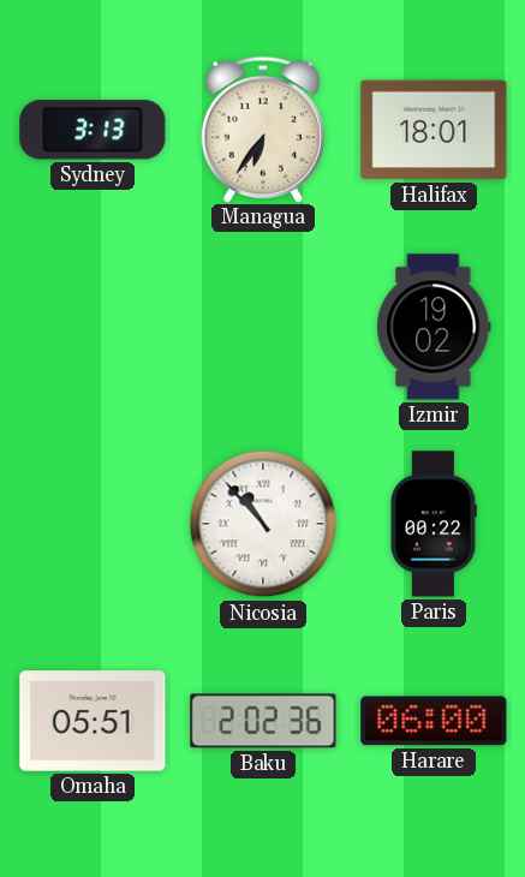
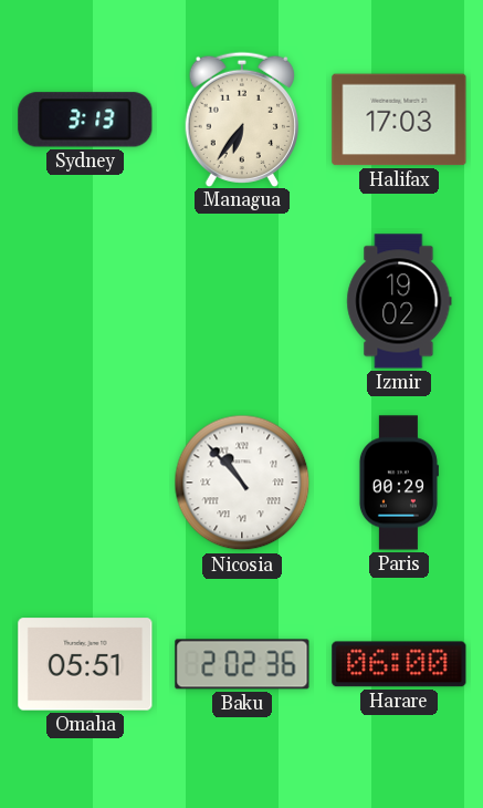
Halifax: 18:01 -> 17:03
Paris: 00:22 -> 00:29
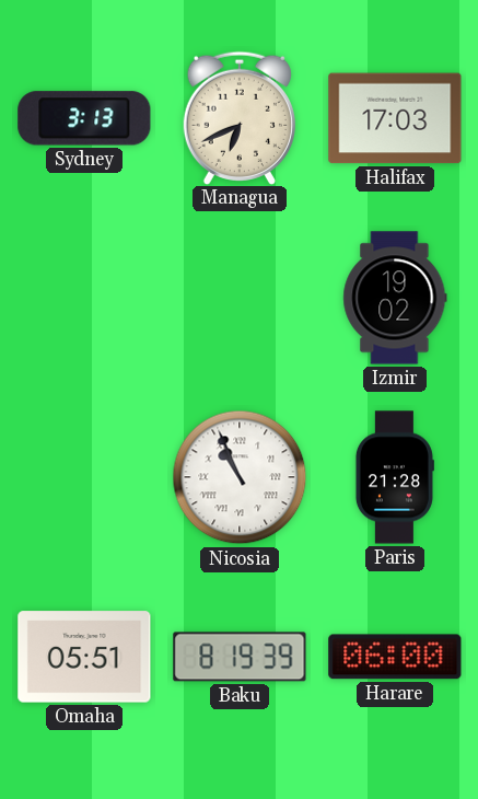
Managua: 6:36 -> 6:41
Nicosia: 10:53 -> 10:56
Paris: 00:29 -> 21:28
Baku: 2:02 -> 8:19
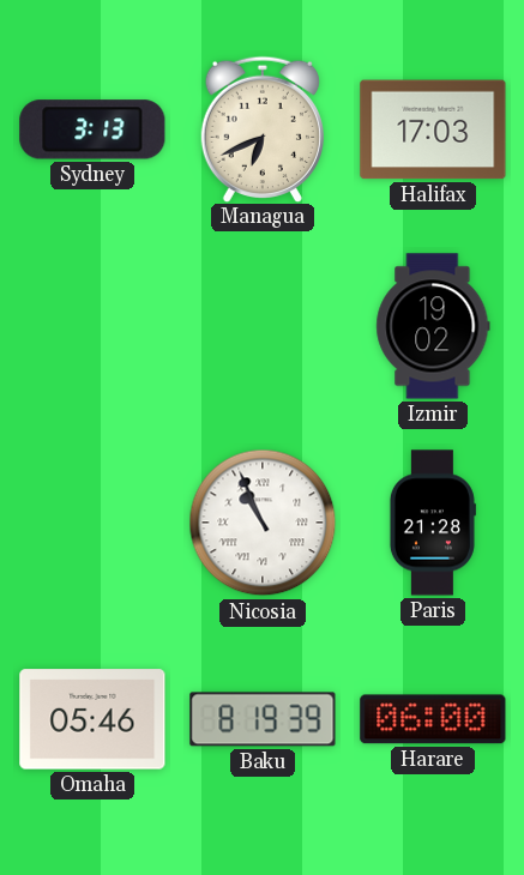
Omaha: 05:51 -> 05:46
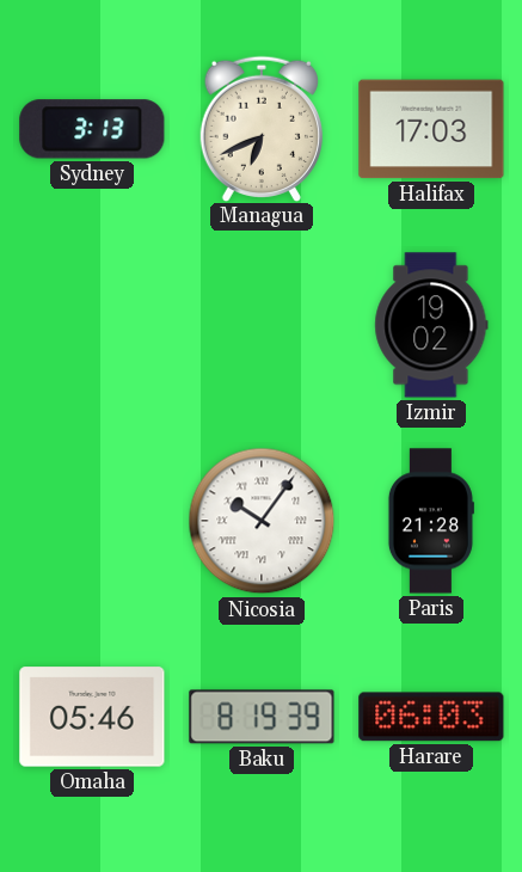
Nicosia: 10:56 -> 10:06
Harare: 06:00 -> 06:03
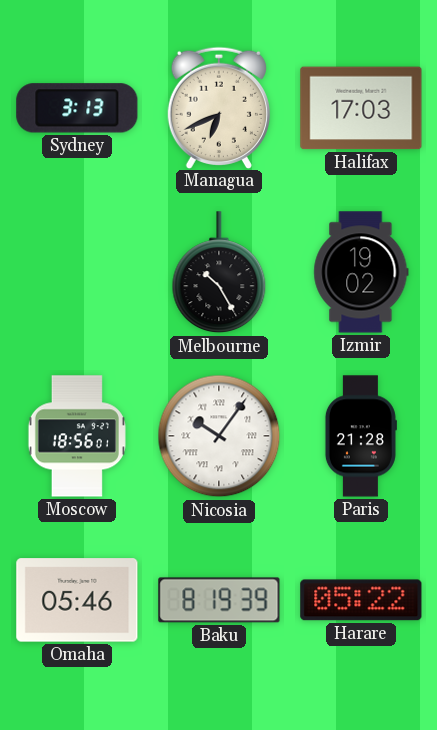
Melbourne: none -> 10:25
Moscow: none -> 18:56
Harare: 06:03 -> 05:22
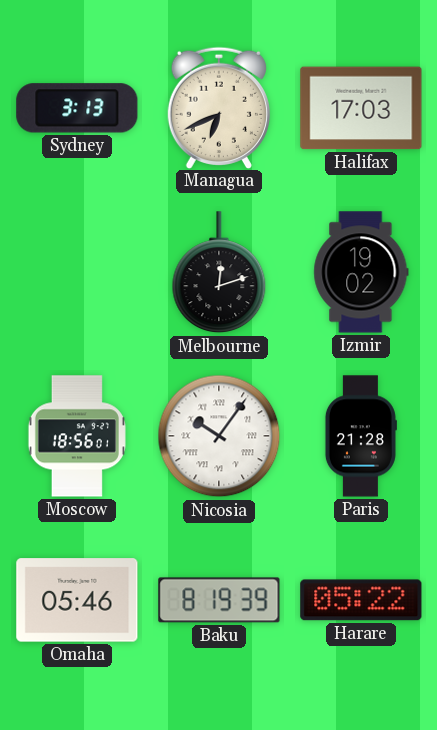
Melbourne: 10:25 -> 12:12
